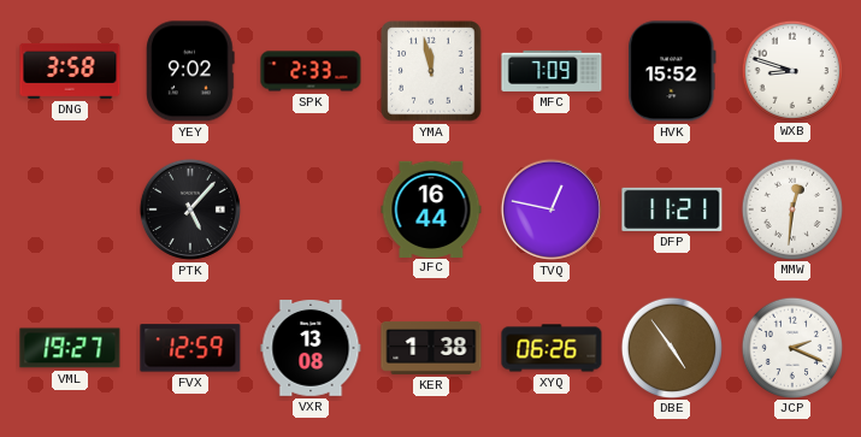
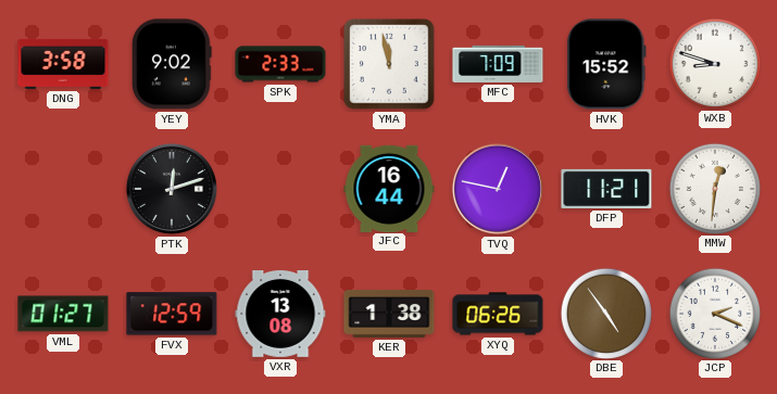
PTK: 5:07 -> 12:12
VML: 19:27 -> 01:27
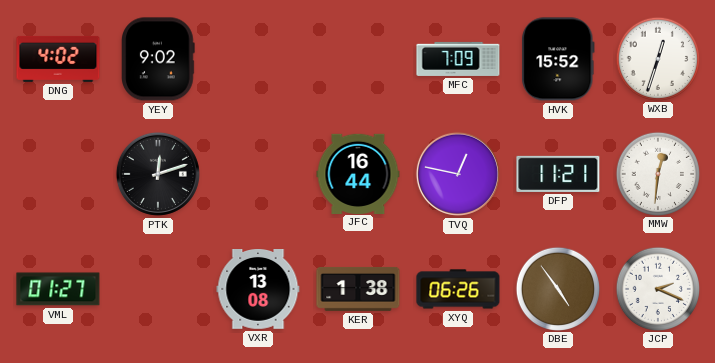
DNG: 3:58 -> 4:02
SPK: 2:33 -> none
YMA: 11:58 -> none
WXB: 8:48 -> 12:33
FVX: 12:59 -> none
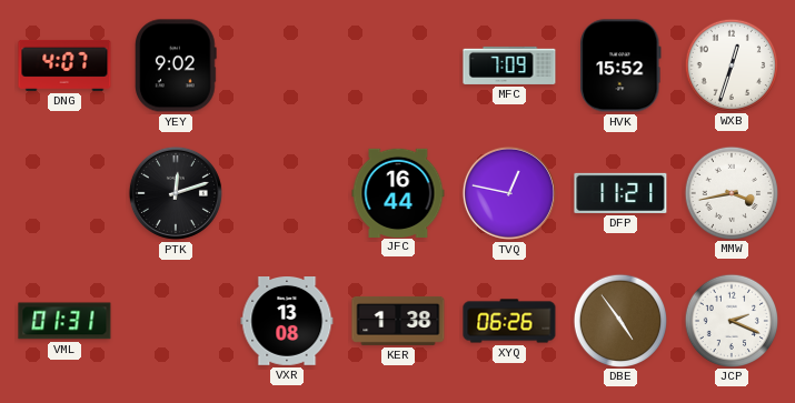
DNG: 4:02 -> 4:07
MMW: 12:31 -> 3:43
VML: 01:27 -> 01:31
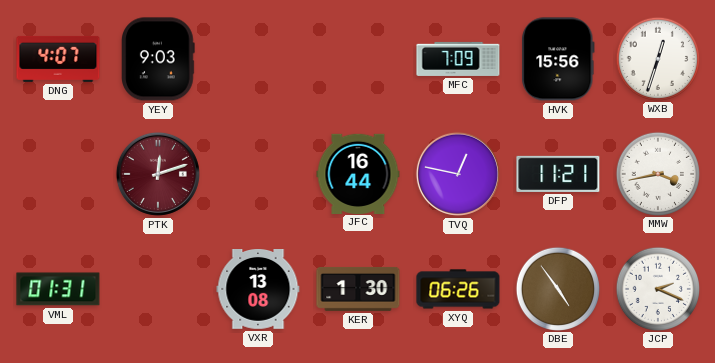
YEY: 9:02 -> 9:03
HVK: 15:52 -> 15:56
PTK dial: black -> burgundy
KER: 1:38 -> 1:30
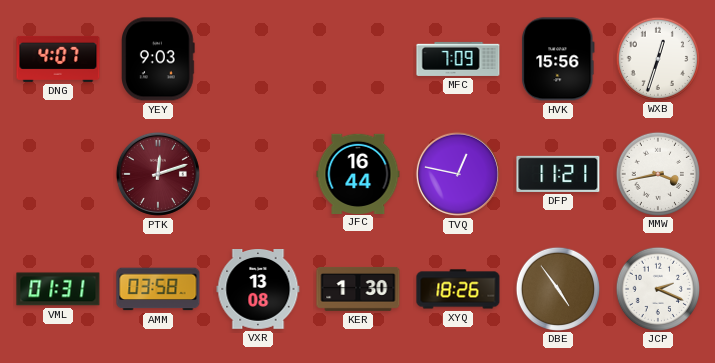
AMM: none -> 03:58
XYQ: 06:26 -> 18:26
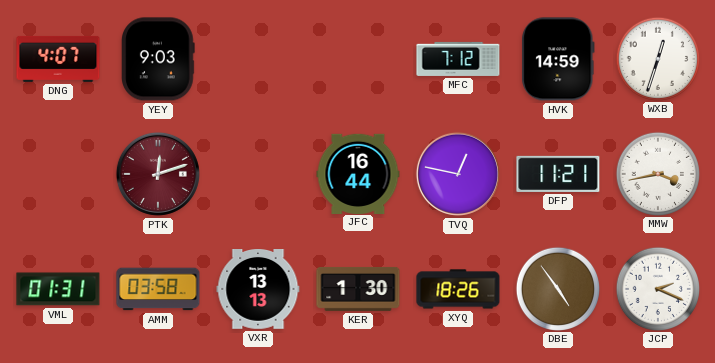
MFC: 7:09 -> 7:12
HVK: 15:56 -> 14:59
VXR: 13:08 -> 13:13
